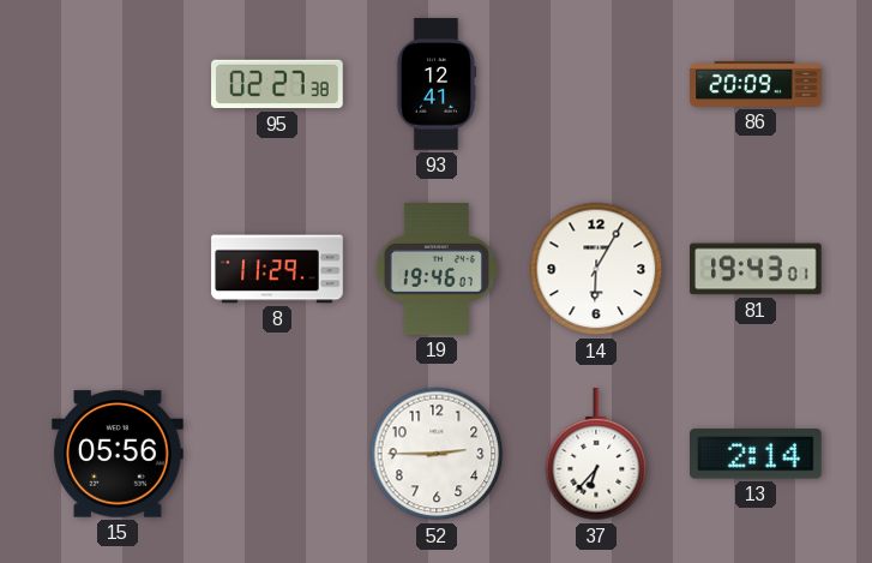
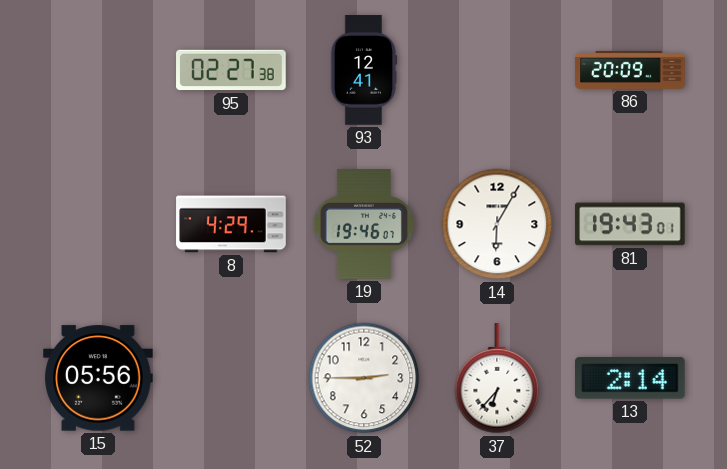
8: 11:29 -> 4:29
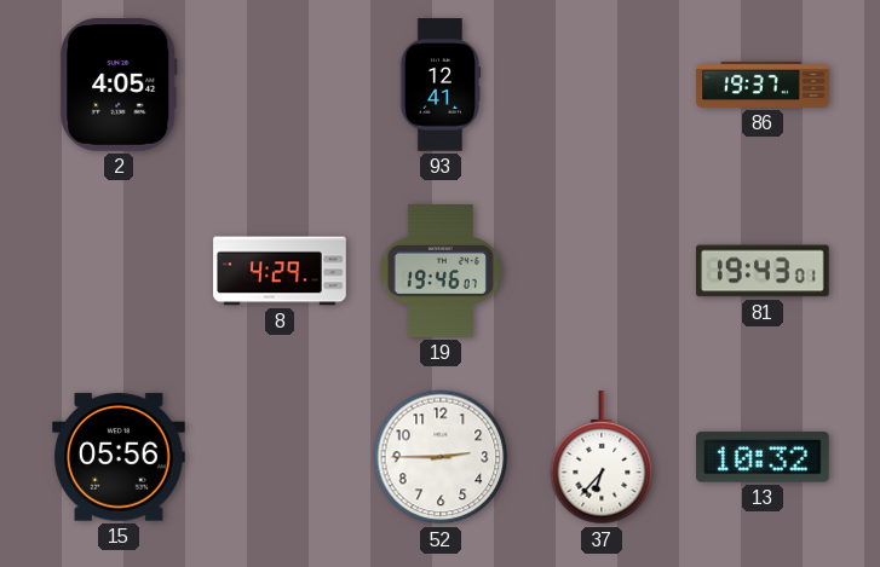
2: none -> 4:05
95: 02:27 -> none
86: 20:09 -> 19:37
14: 6:05 -> none
13: 2:14 -> 10:32
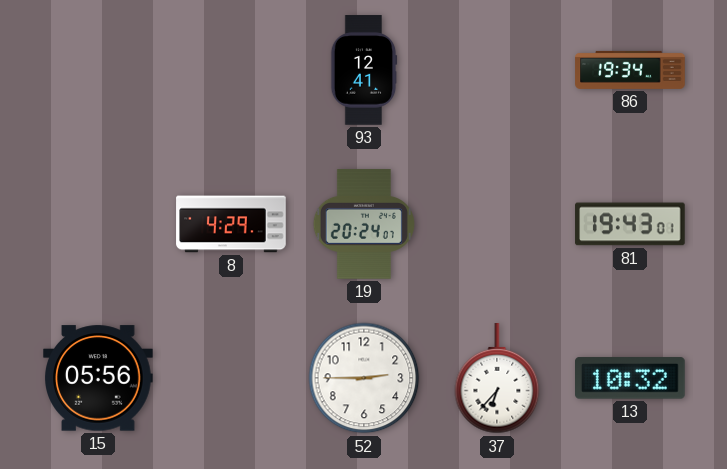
2: 4:05 -> none
86: 19:37 -> 19:34
19: 19:46 -> 20:24
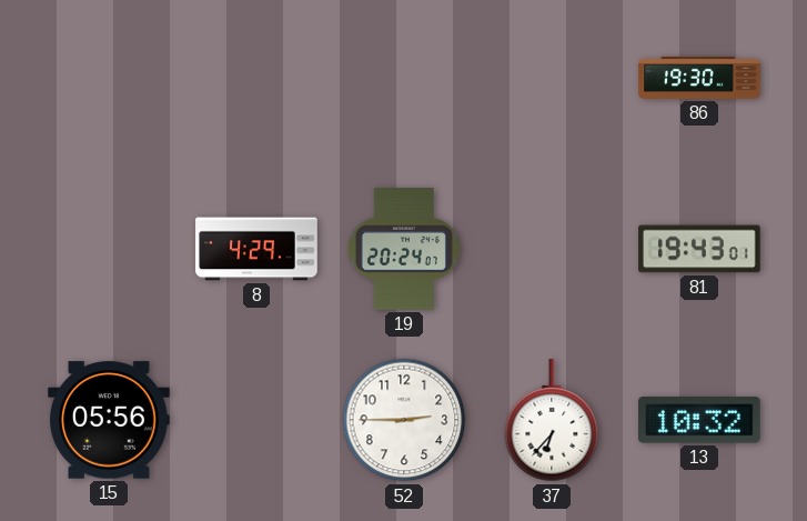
93: 12:41 -> none
86: 19:34 -> 19:30
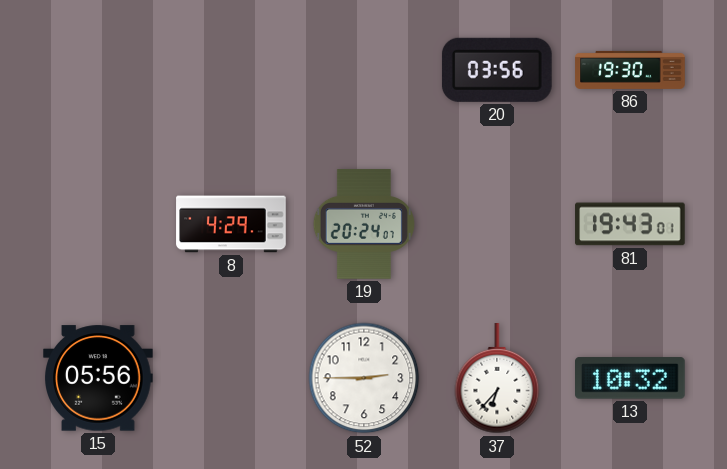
20: none -> 03:56
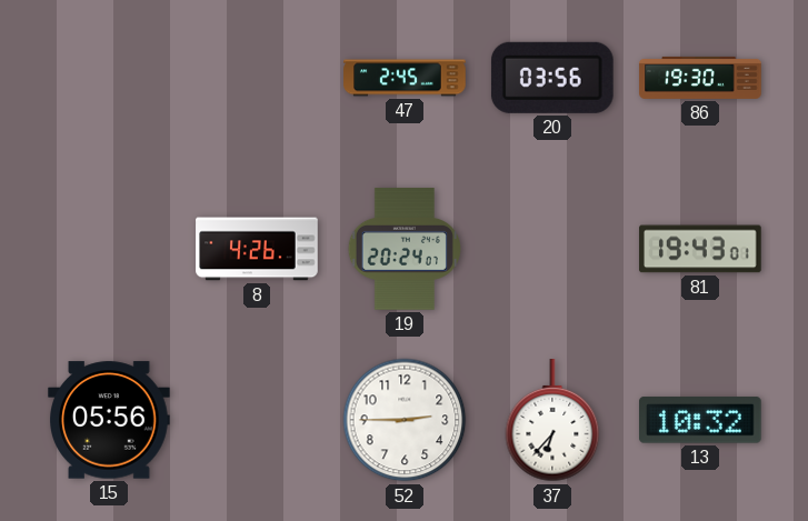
47: none -> 2:45
8: 4:29 -> 4:26
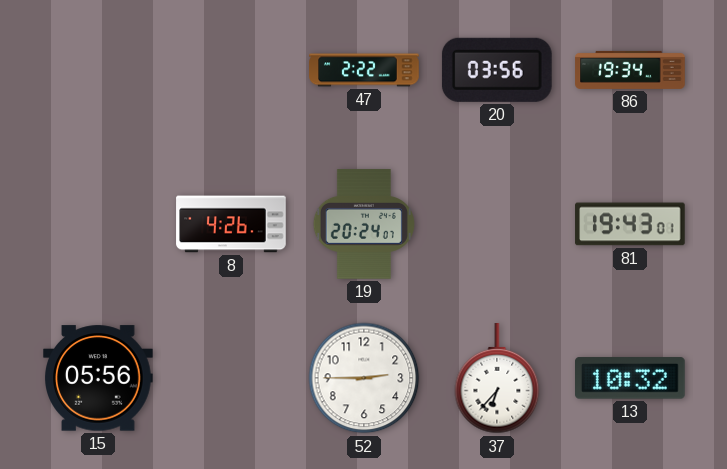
47: 2:45 -> 2:22
86: 19:30 -> 19:34
